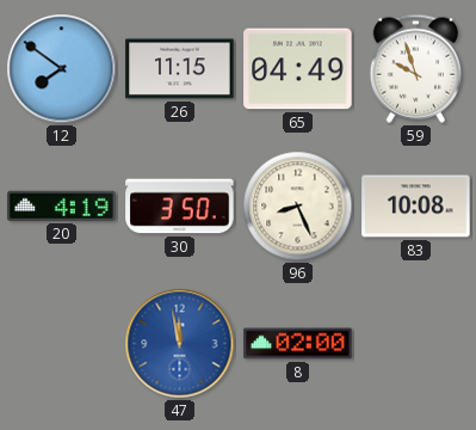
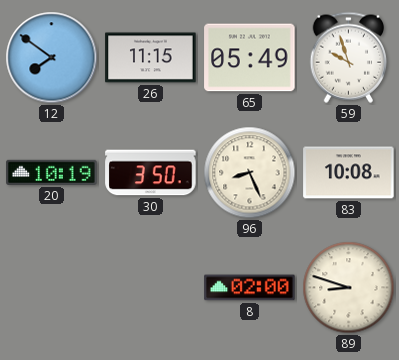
65: 04:49 -> 05:49
20: 4:19 -> 10:19
47: 11:58 -> none
89: none -> 8:48
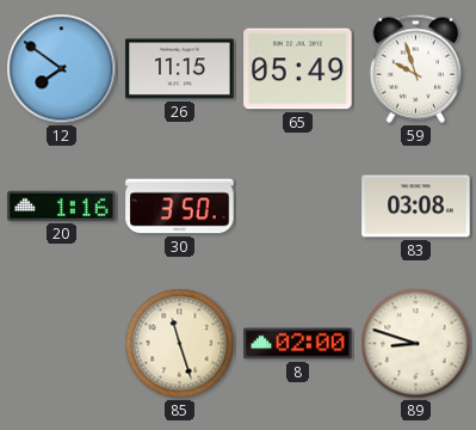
20: 10:19 -> 1:16
96: 8:26 -> none
83: 10:08 -> 03:08
85: none -> 11:27
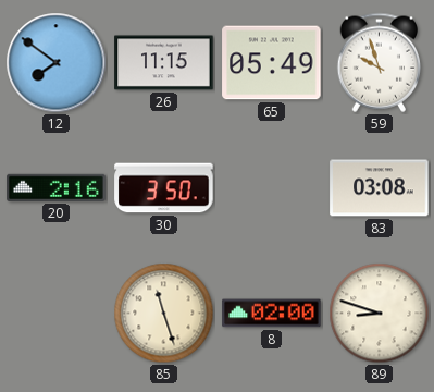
20: 1:16 -> 2:16
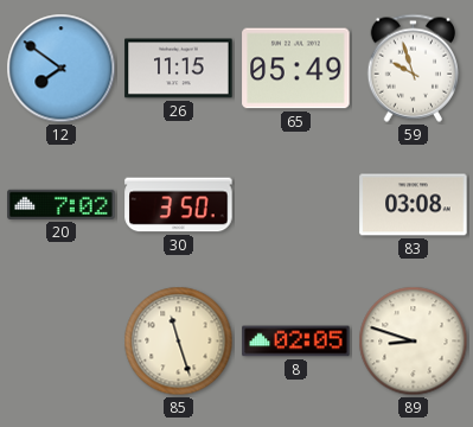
20: 2:16 -> 7:02
8: 02:00 -> 02:05
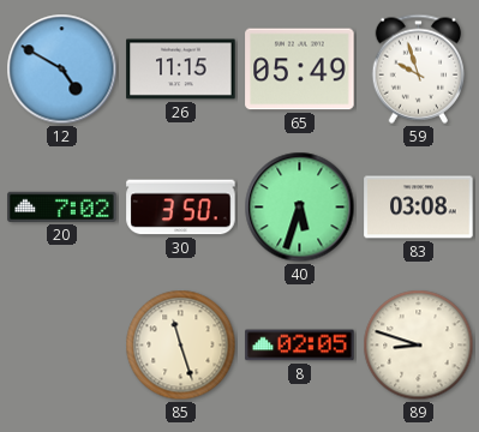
12: 7:51 -> 4:50
40: none -> 5:33
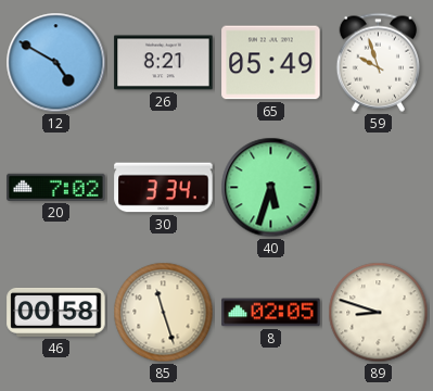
26: 11:15 -> 8:21
30: 3:50 -> 3:34
83: 03:08 -> none
46: none -> 00:58
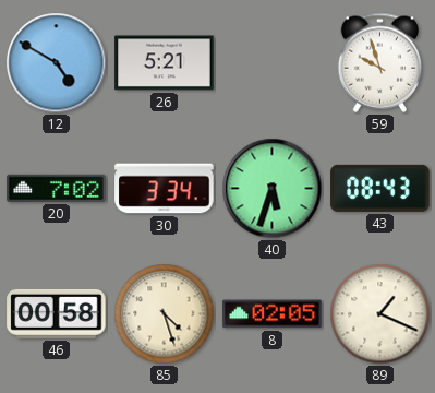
26: 8:21 -> 5:21
65: 05:49 -> none
43: none -> 08:43
85: 11:27 -> 4:27
89: 8:48 -> 1:19
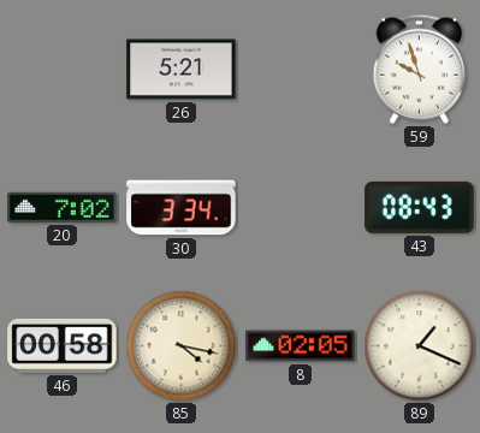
12: 4:50 -> none
40: 5:33 -> none
85: 4:27 -> 4:17
